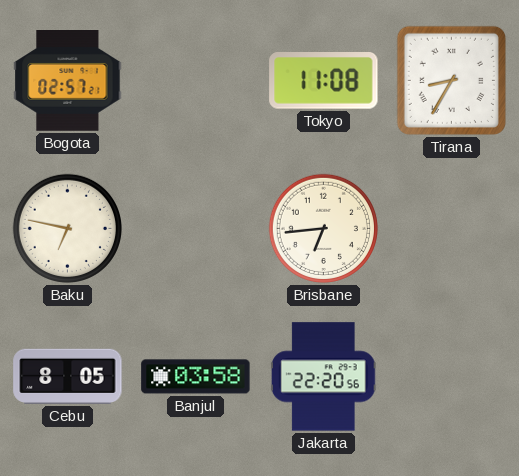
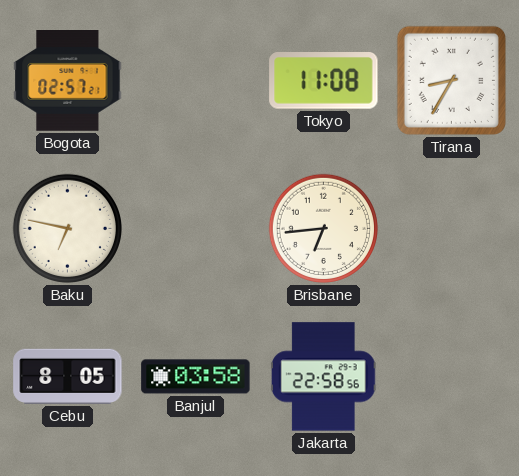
Jakarta: 22:20 -> 22:58
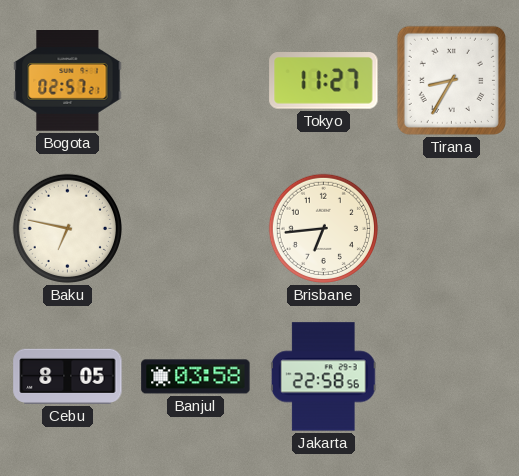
Tokyo: 11:08 -> 11:27
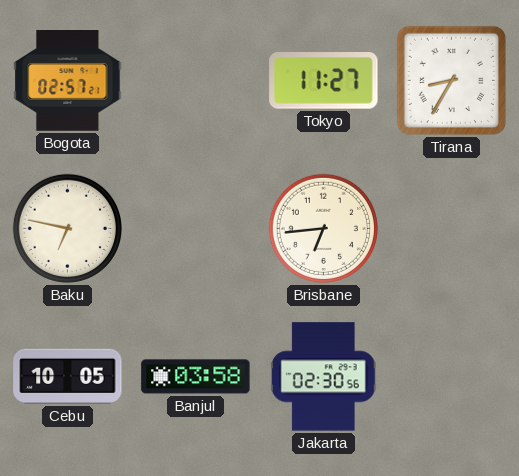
Cebu: 8:05 -> 10:05
Jakarta: 22:58 -> 02:30
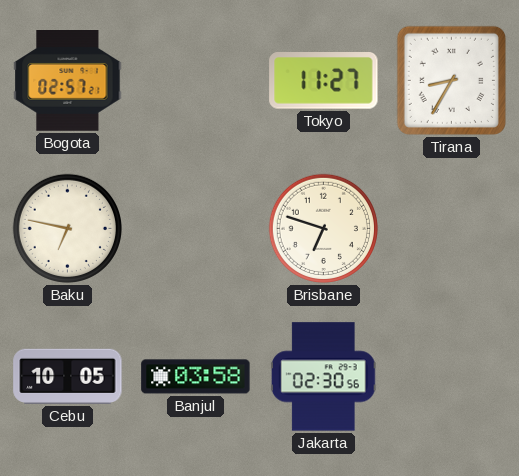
Brisbane: 6:44 -> 6:48
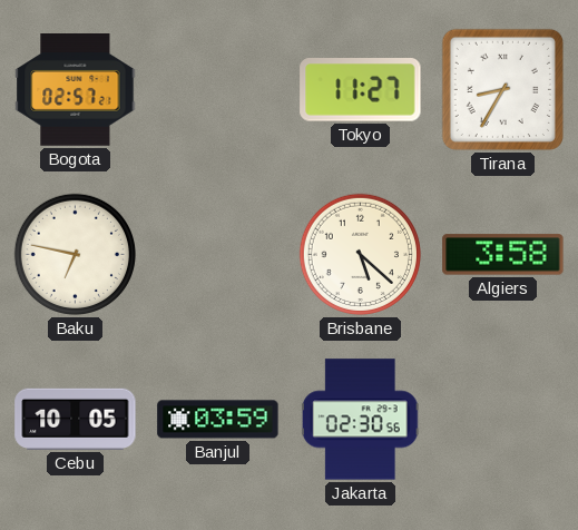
Brisbane: 6:48 -> 5:22
Algiers: none -> 3:58
Banjul: 03:58 -> 03:59
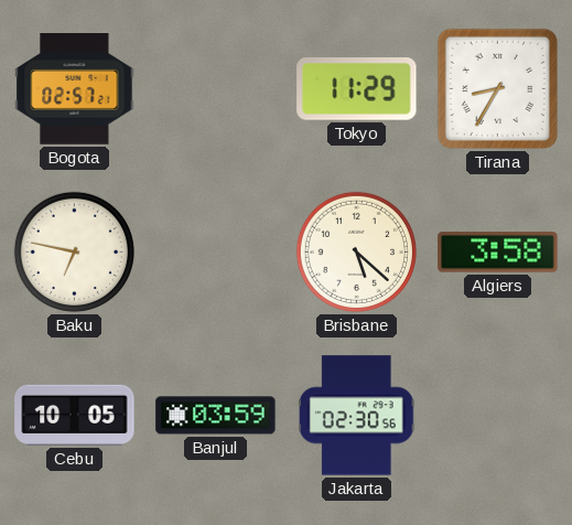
Tokyo: 11:27 -> 11:29
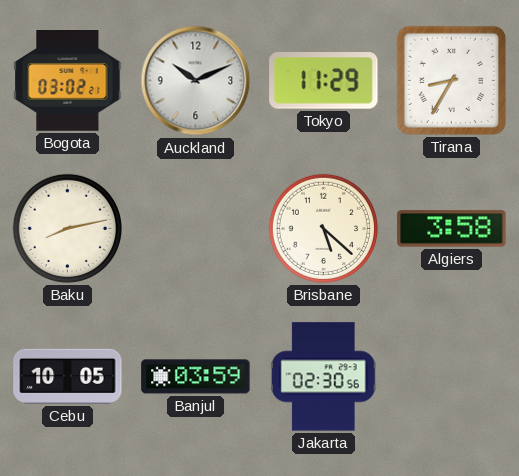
Bogota: 02:57 -> 03:02
Auckland: none -> 10:11
Baku: 6:47 -> 8:13
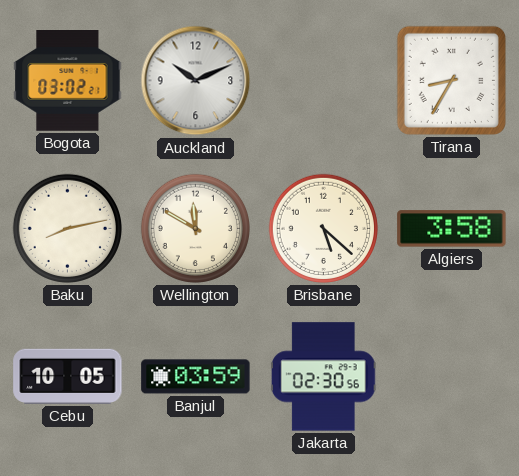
Tokyo: 11:29 -> none
Wellington: none -> 11:50
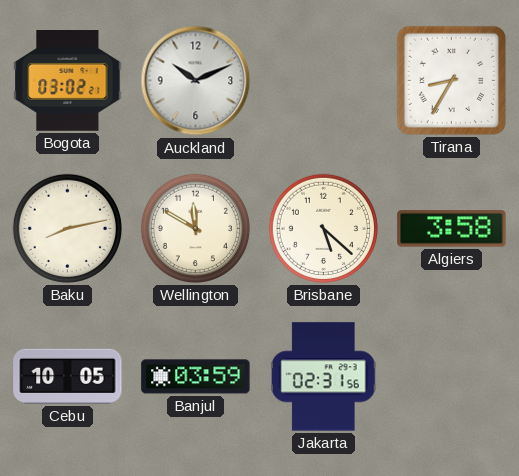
Jakarta: 02:30 -> 02:31
